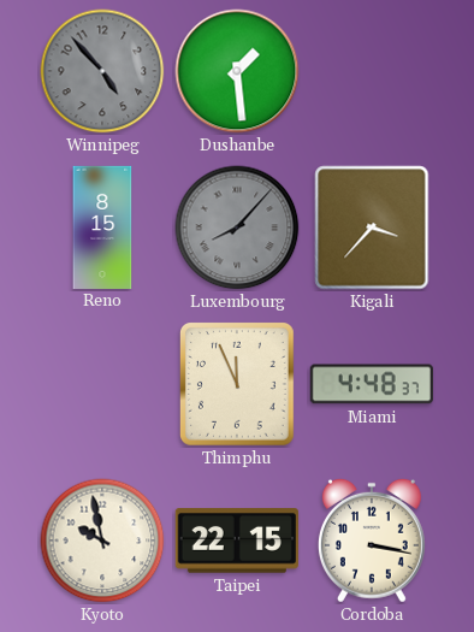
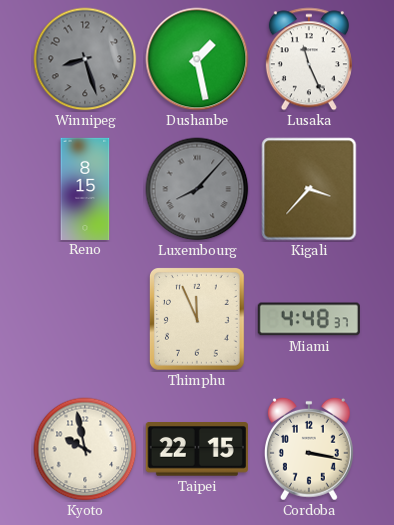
Winnipeg: 4:53 -> 8:27
Dushanbe: 1:29 -> 1:28
Lusaka: none -> 11:26
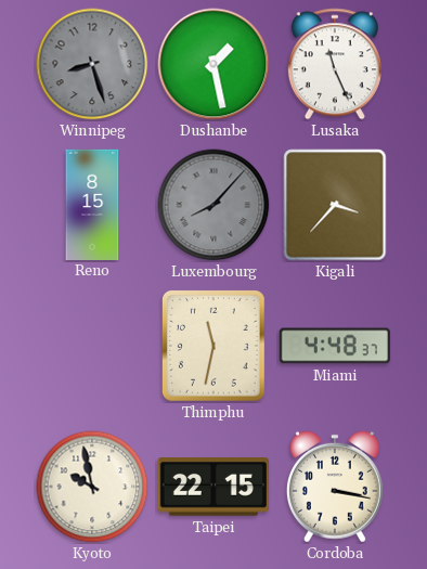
Thimphu: 11:56 -> 11:32
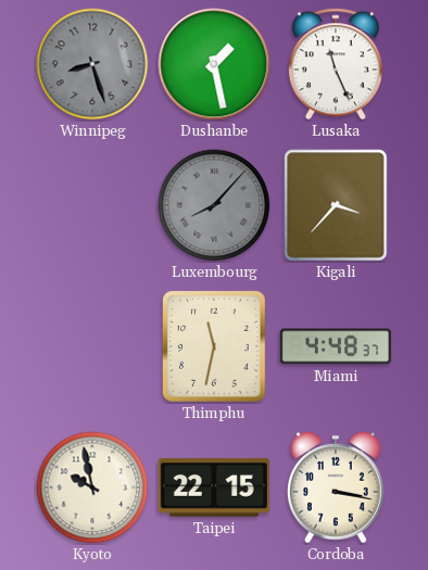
Reno: 8:15 -> none
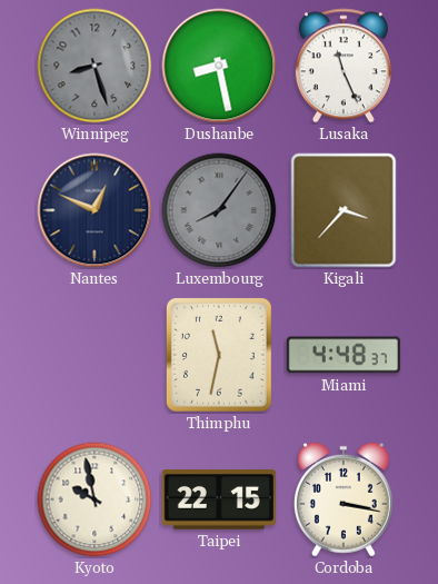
Dushanbe: 1:28 -> 8:28
Nantes: none -> 12:49
Luxembourg: 8:07 -> 8:06
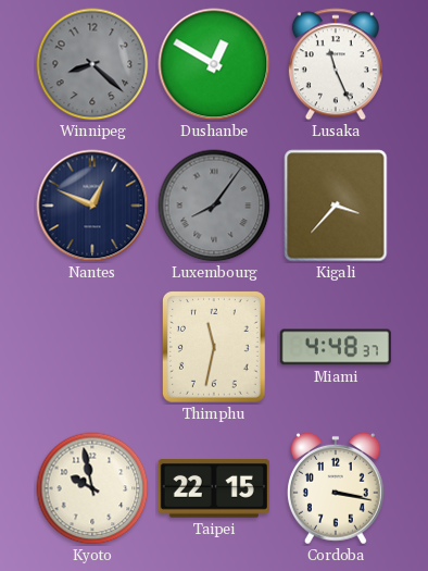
Winnipeg: 8:27 -> 8:22
Dushanbe: 8:28 -> 12:50
